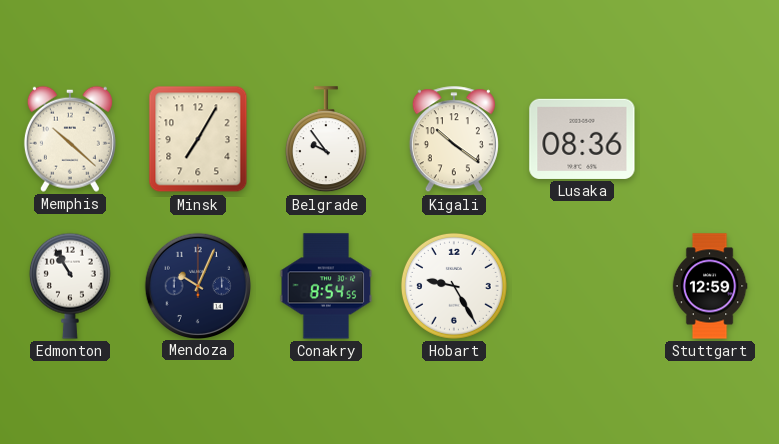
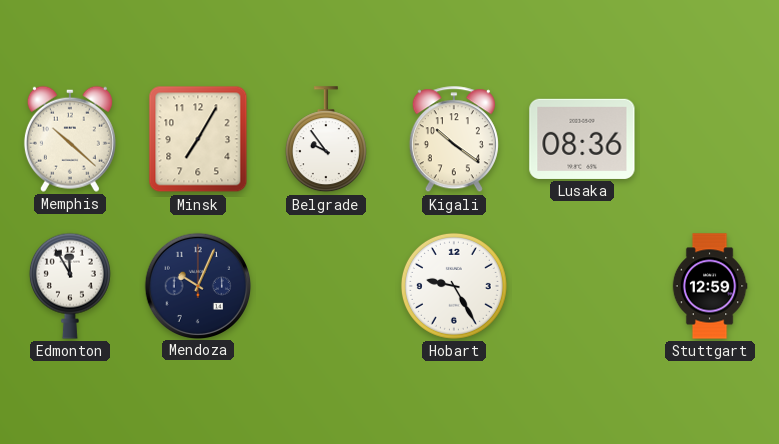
Edmonton: 10:55 -> 11:55
Conakry: 8:54 -> none
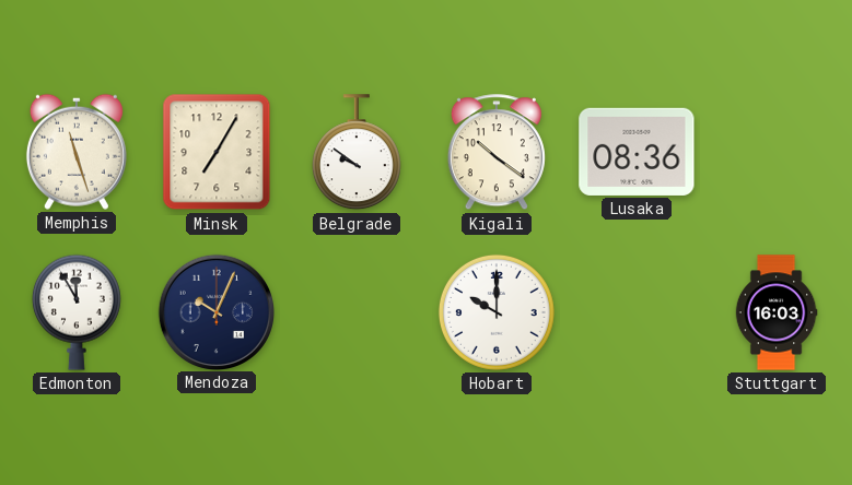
Memphis: 10:22 -> 11:27
Belgrade: 9:54 -> 9:51
Hobart: 9:25 -> 10:00
Stuttgart: 12:59 -> 16:03
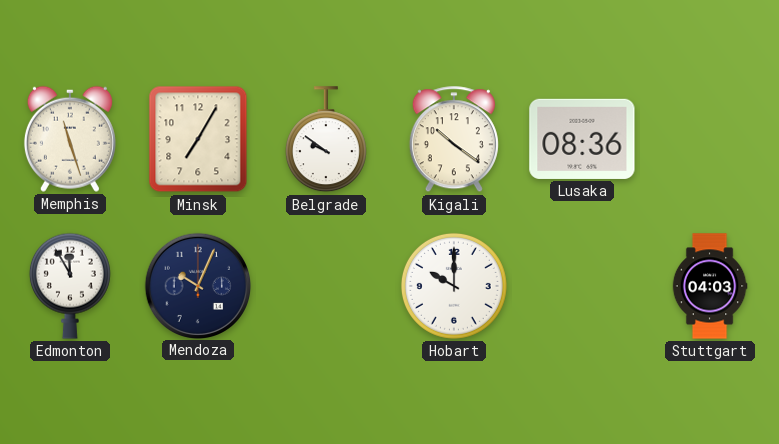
Stuttgart: 16:03 -> 04:03
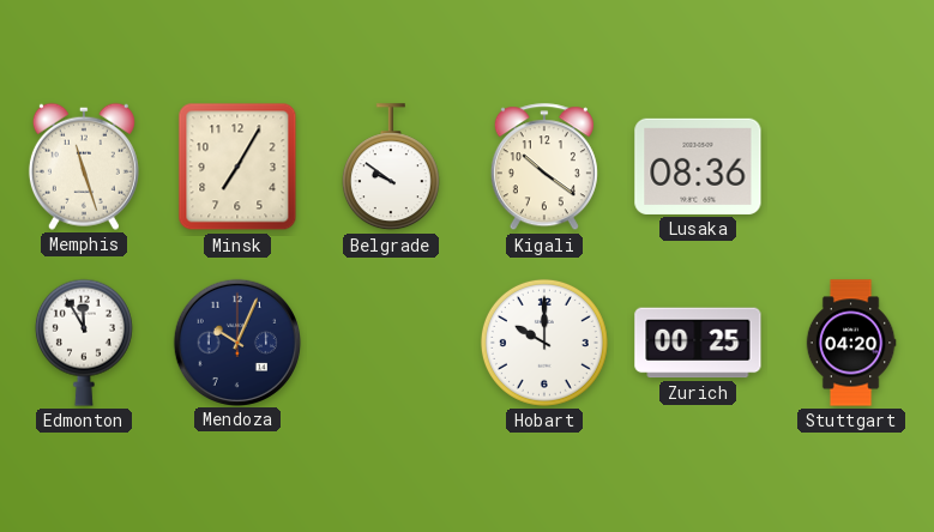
Zurich: none -> 00:25
Stuttgart: 04:03 -> 04:20
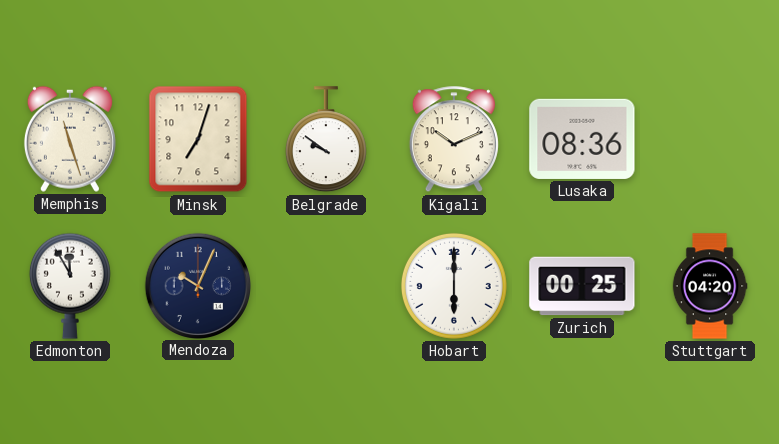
Minsk: 7:05 -> 7:03
Kigali: 10:21 -> 10:11
Hobart: 10:00 -> 6:00
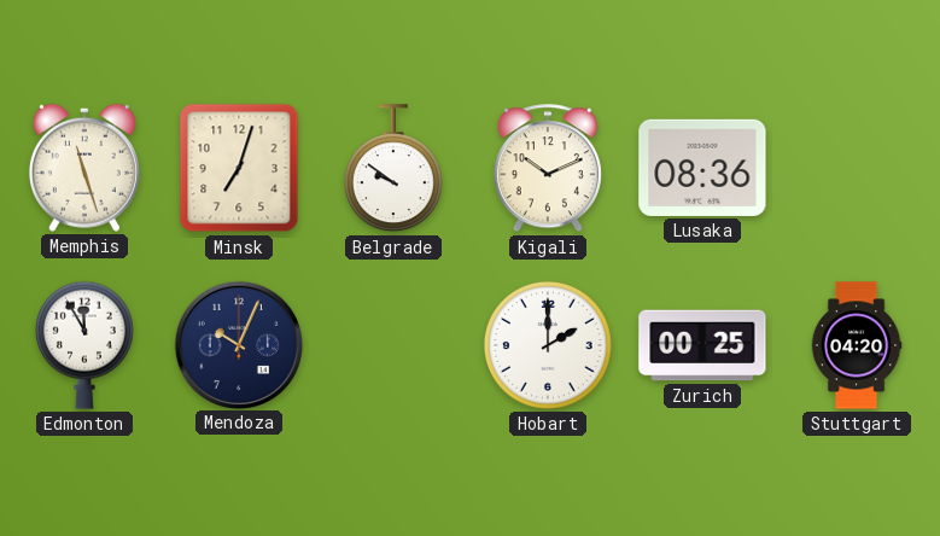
Hobart: 6:00 -> 2:00
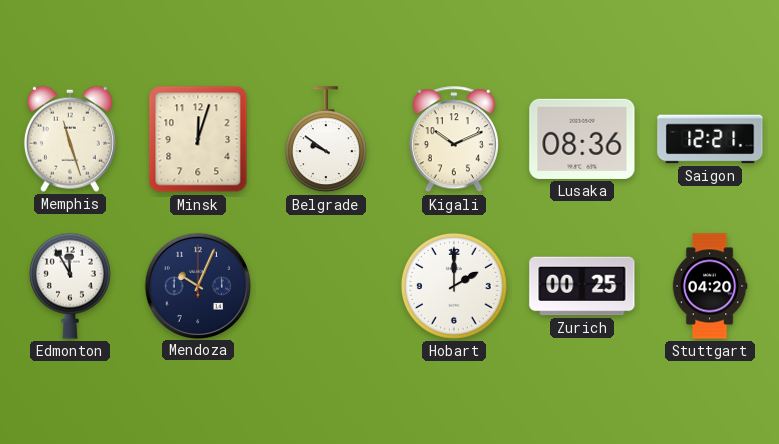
Minsk: 7:03 -> 12:03
Saigon: none -> 12:21
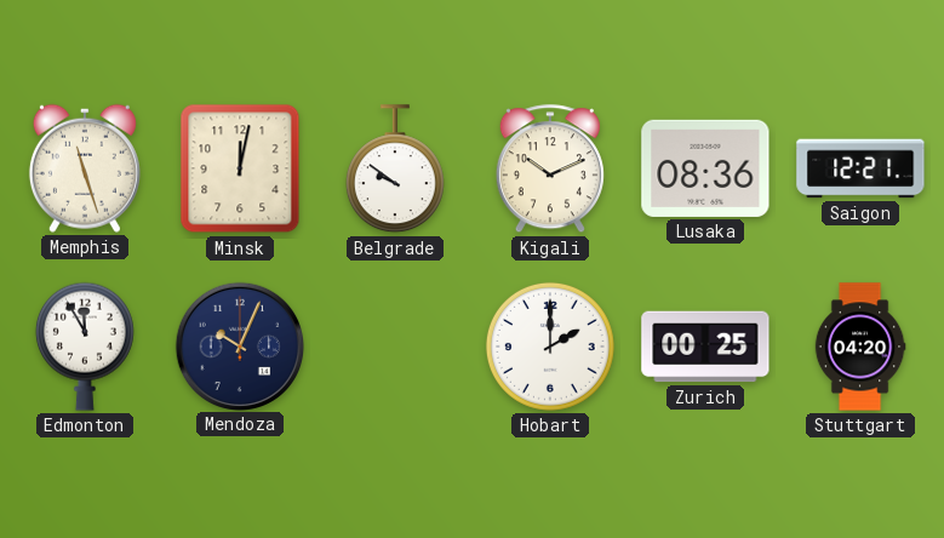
Minsk: 12:03 -> 12:02
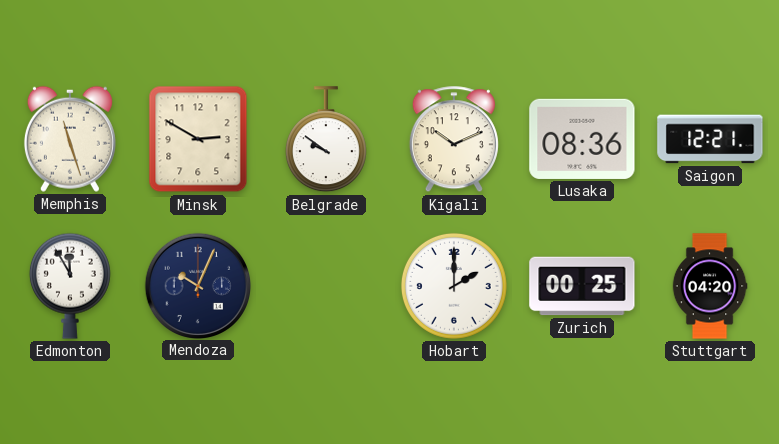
Minsk: 12:02 -> 2:50
